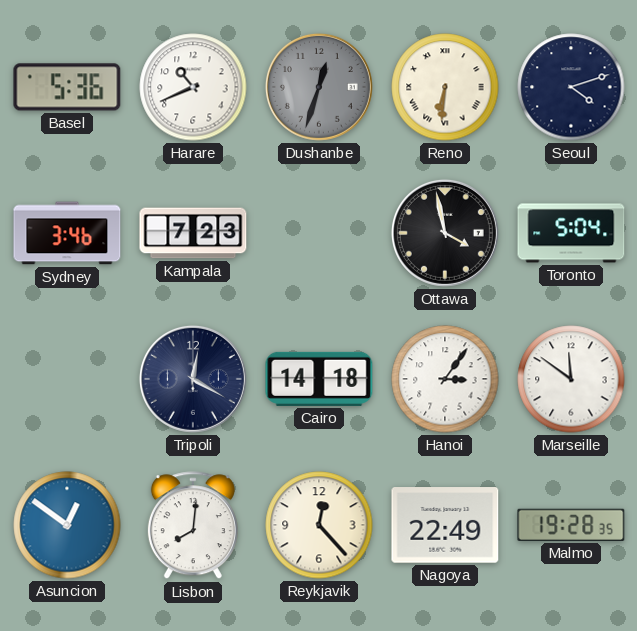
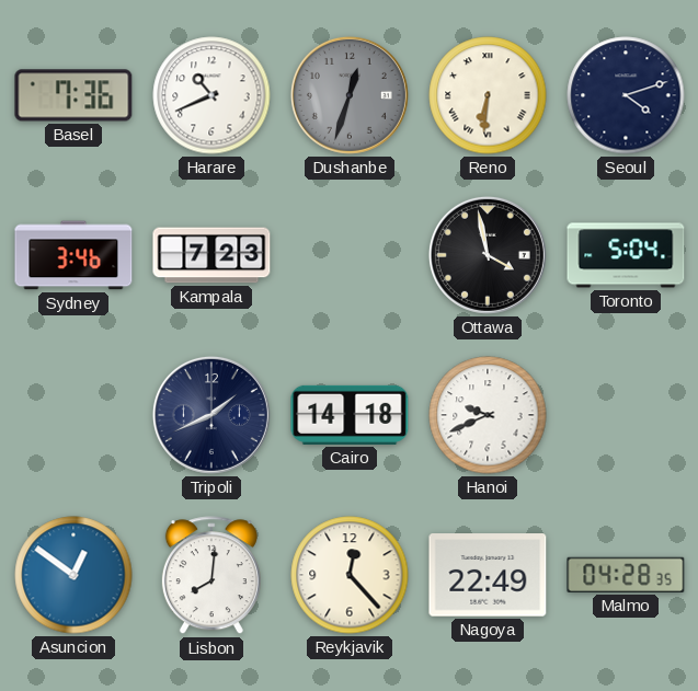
Basel: 5:36 -> 7:36
Tripoli: 12:20 -> 1:41
Hanoi: 3:06 -> 9:41
Marseille: 11:51 -> none
Malmo: 19:28 -> 04:28
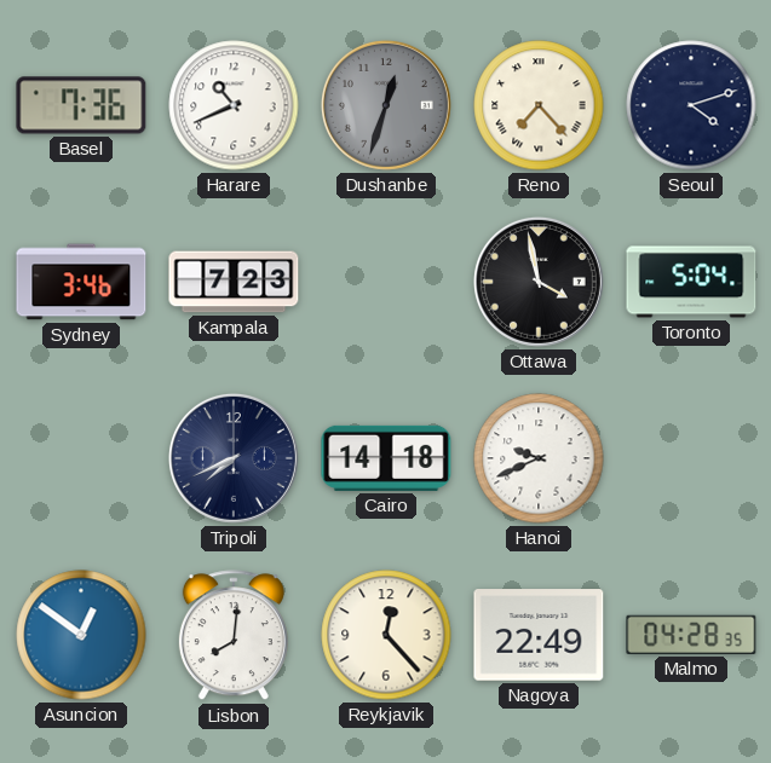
Reno: 6:31 -> 7:23
Tripoli: 1:41 -> 7:41
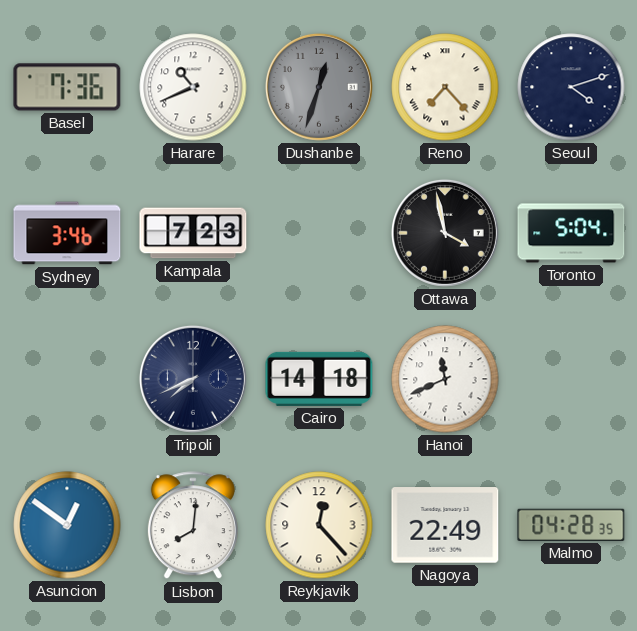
Hanoi: 9:41 -> 11:41
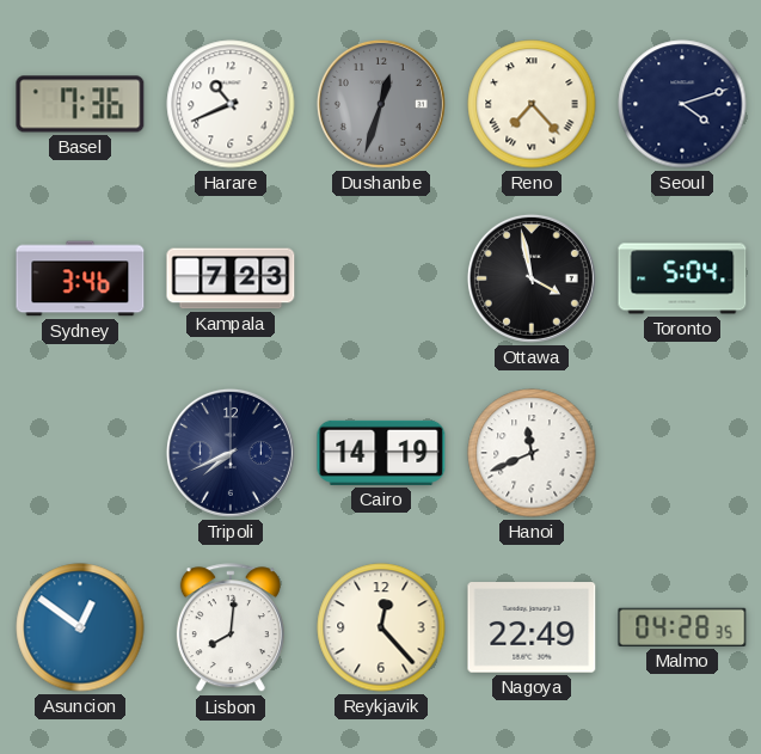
Cairo: 14:18 -> 14:19
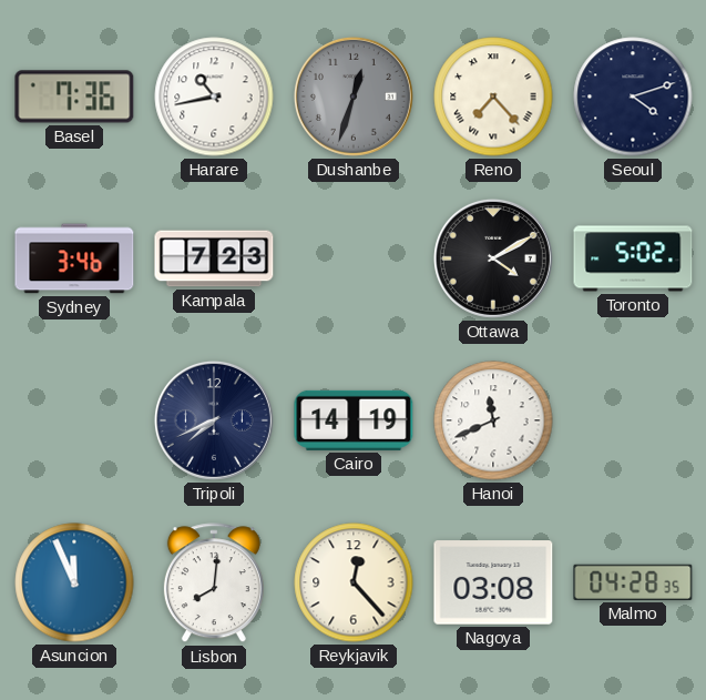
Harare: 10:41 -> 10:43
Ottawa: 3:58 -> 4:10
Toronto: 5:04 -> 5:02
Asuncion: 12:51 -> 11:56
Nagoya: 22:49 -> 03:08
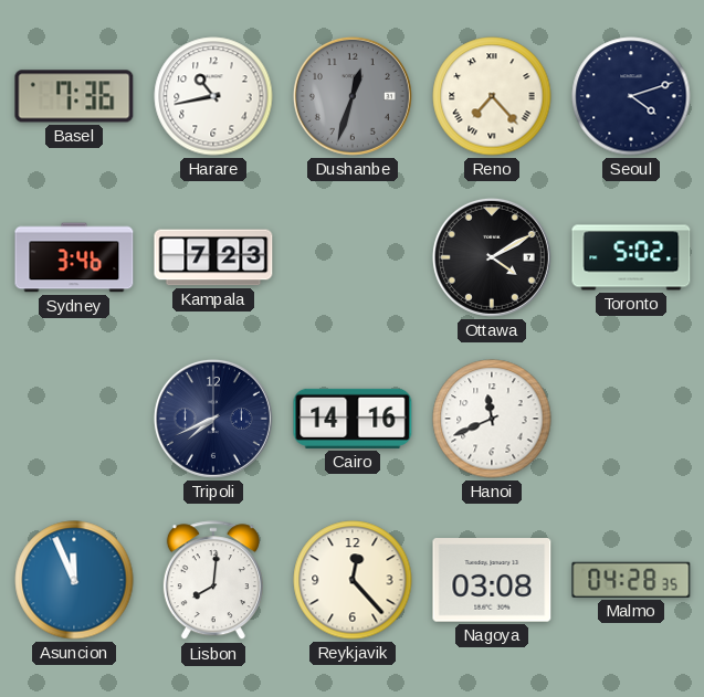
Cairo: 14:19 -> 14:16
